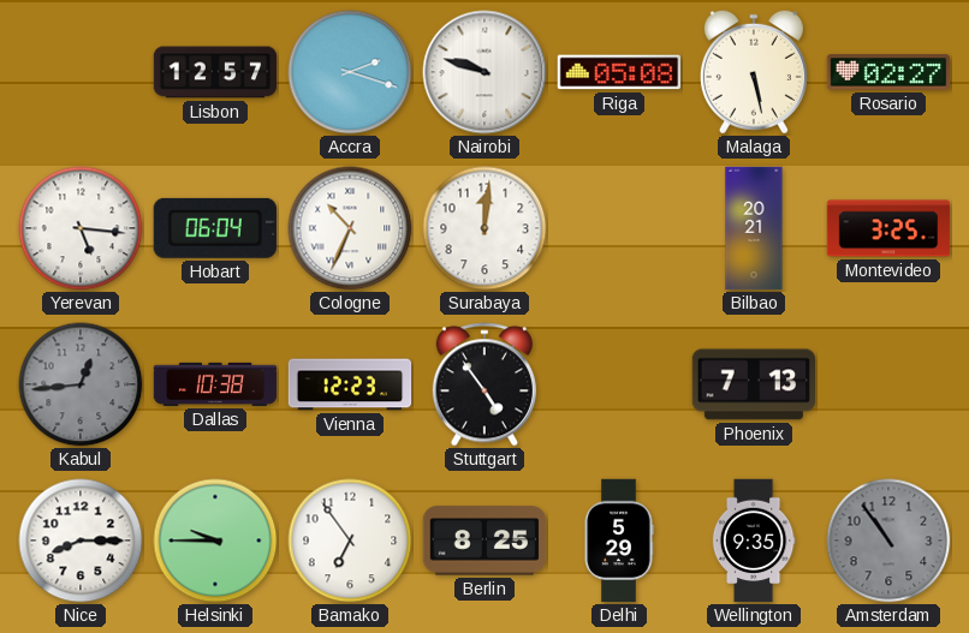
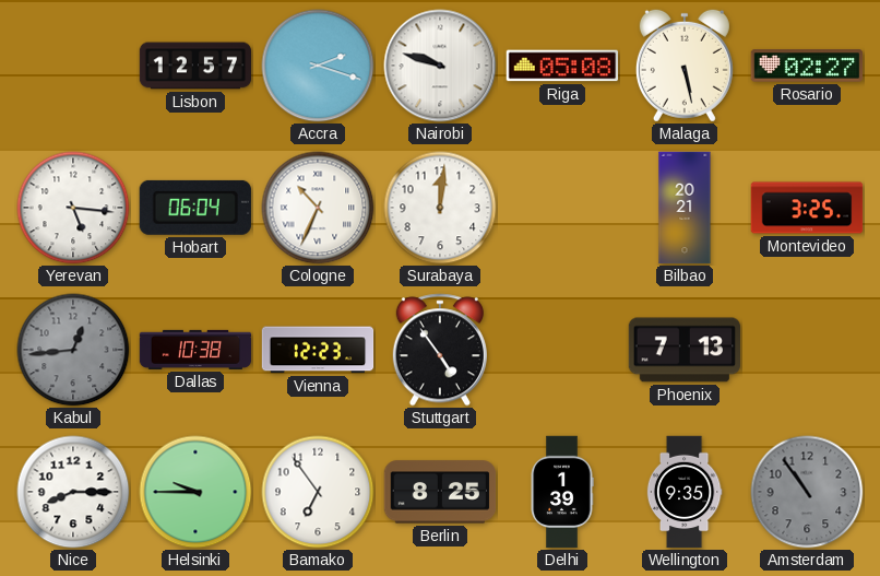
Delhi: 5:29 -> 1:39
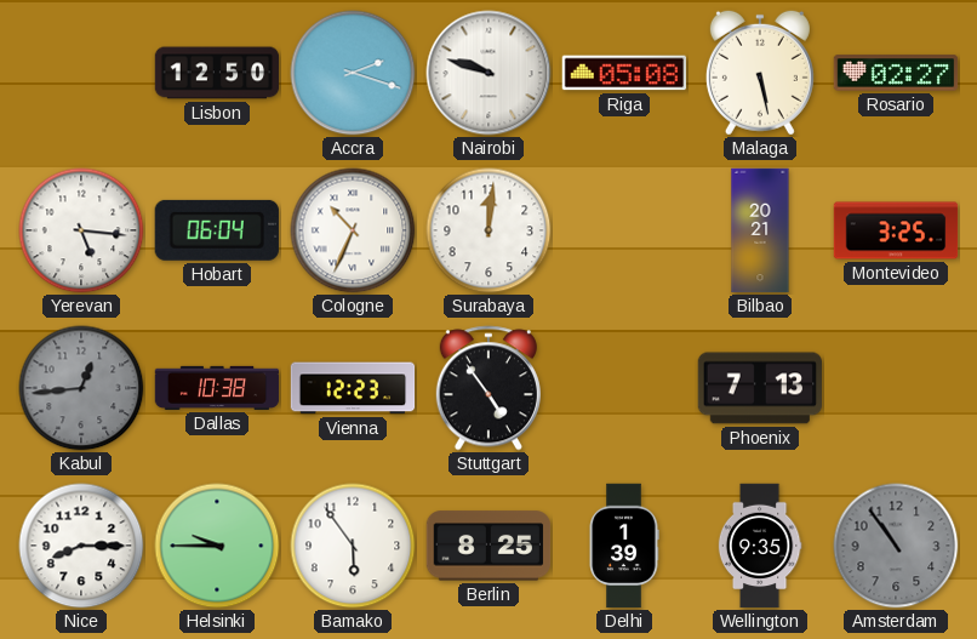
Lisbon: 12:57 -> 12:50
Bamako: 6:54 -> 5:54
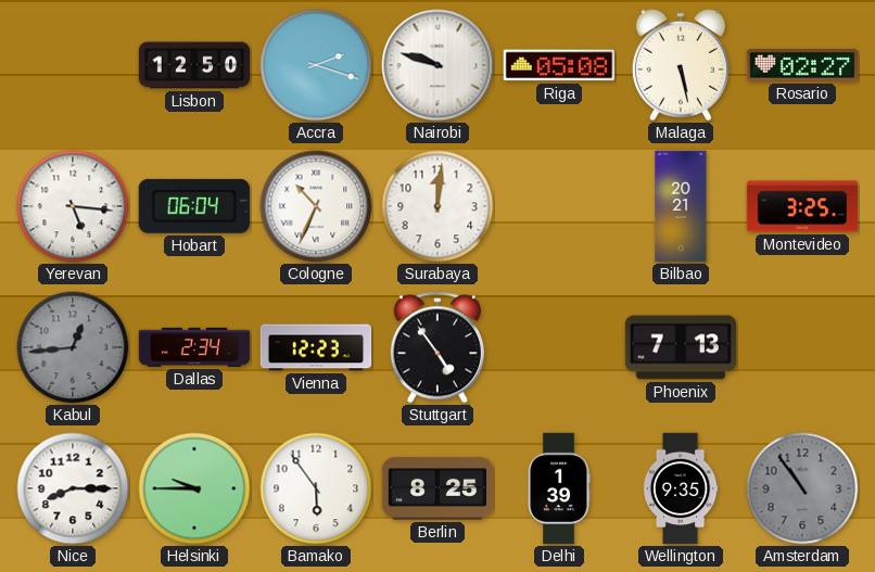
Dallas: 10:38 -> 2:34
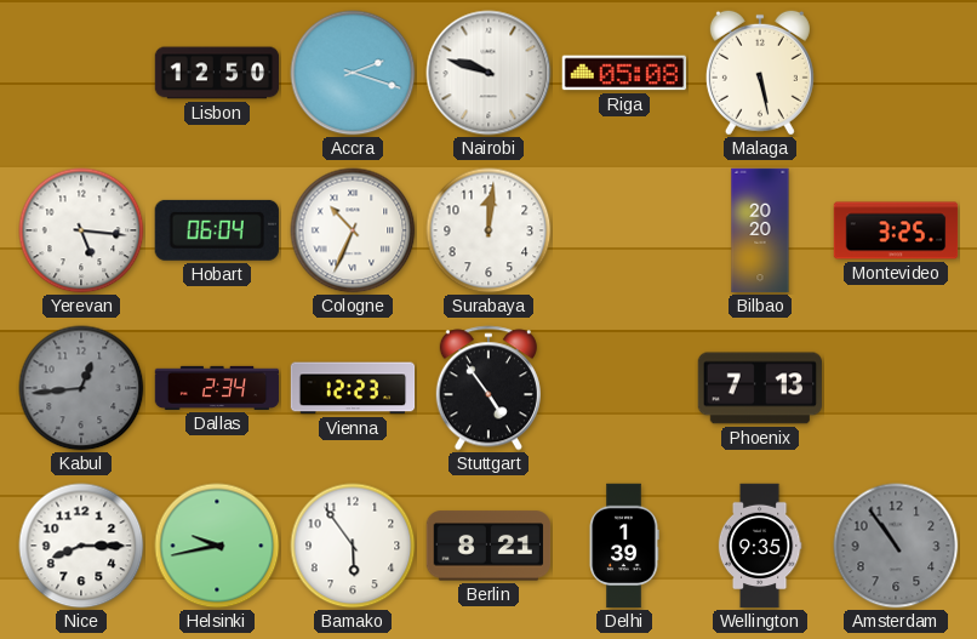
Rosario: 02:27 -> none
Bilbao: 20:21 -> 20:20
Helsinki: 9:45 -> 9:43
Berlin: 8:25 -> 8:21
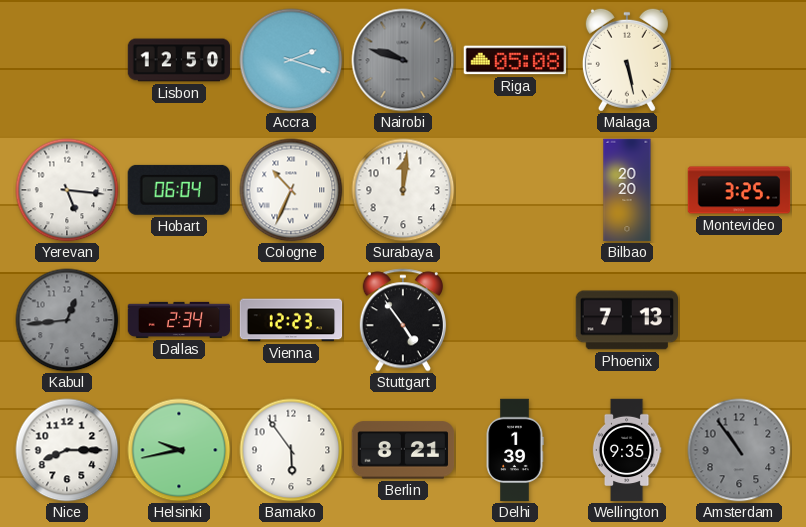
Nairobi dial: white -> grey
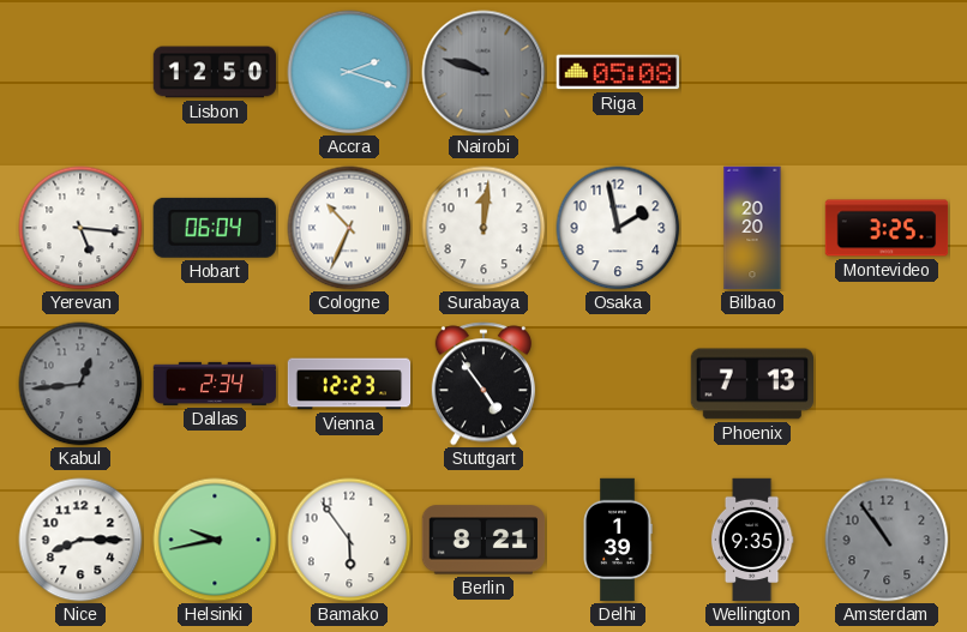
Malaga: 5:28 -> none
Osaka: none -> 1:58
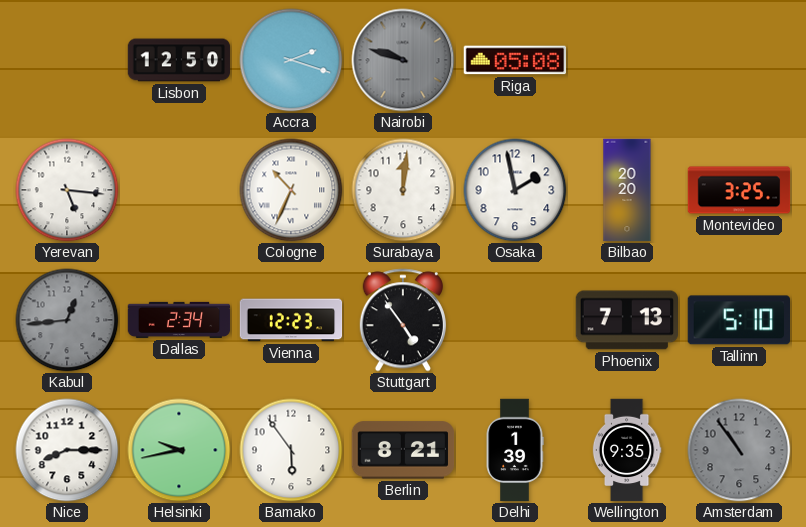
Hobart: 06:04 -> none
Tallinn: none -> 5:10
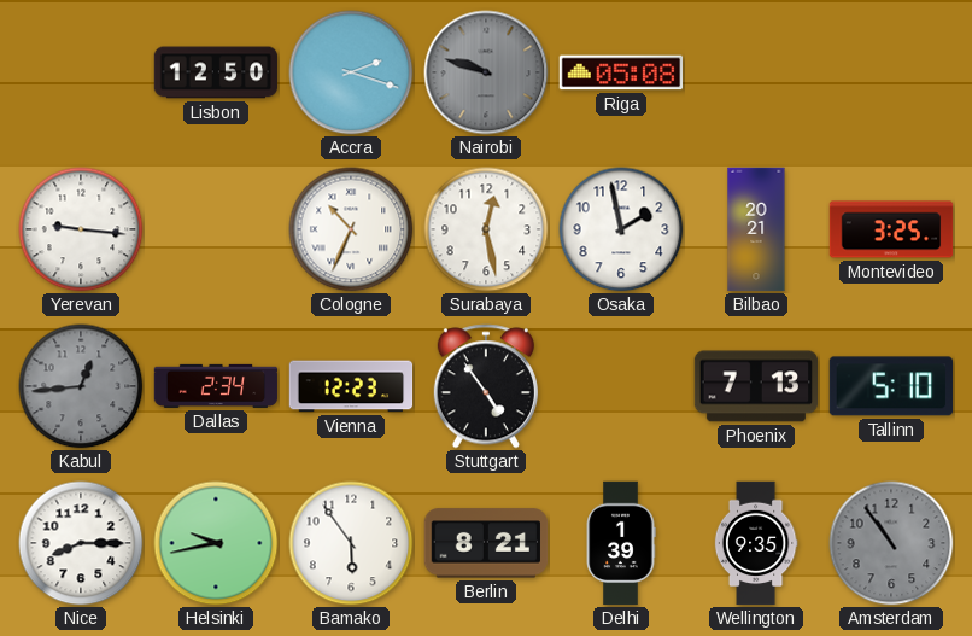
Yerevan: 5:16 -> 9:16
Surabaya: 12:01 -> 12:28
Bilbao: 20:20 -> 20:21
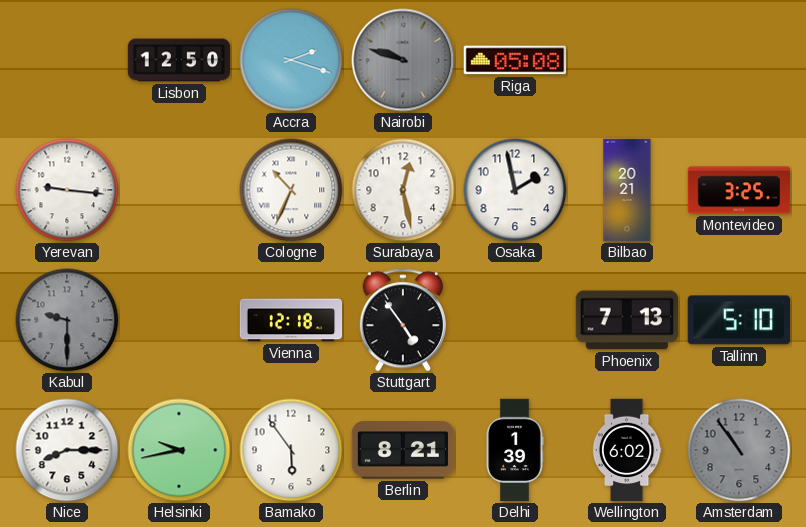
Kabul: 12:44 -> 9:30
Dallas: 2:34 -> none
Vienna: 12:23 -> 12:18
Wellington: 9:35 -> 6:02
